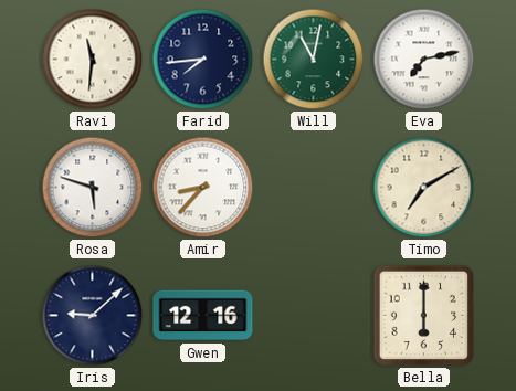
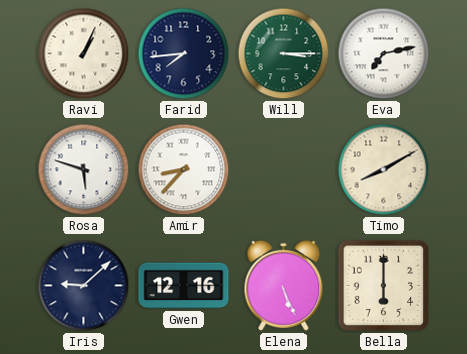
Ravi: 11:31 -> 1:04
Will: 11:02 -> 3:15
Timo: 7:10 -> 8:10
Elena: none -> 5:26
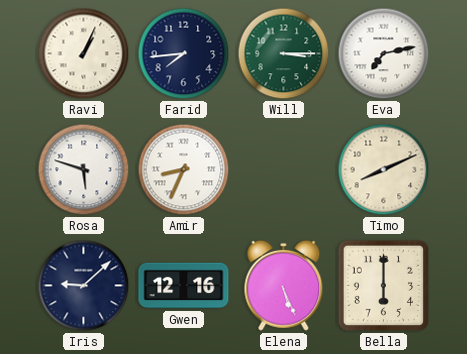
Amir: 8:37 -> 8:34
Timo: 8:10 -> 8:11
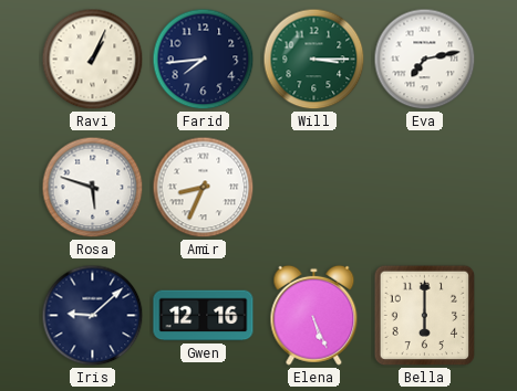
Timo: 8:11 -> none
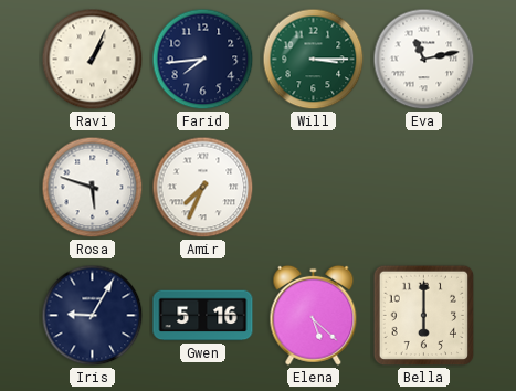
Eva: 7:13 -> 11:13
Amir: 8:34 -> 7:34
Iris: 9:08 -> 9:05
Gwen: 12:16 -> 5:16
Elena: 5:26 -> 5:22
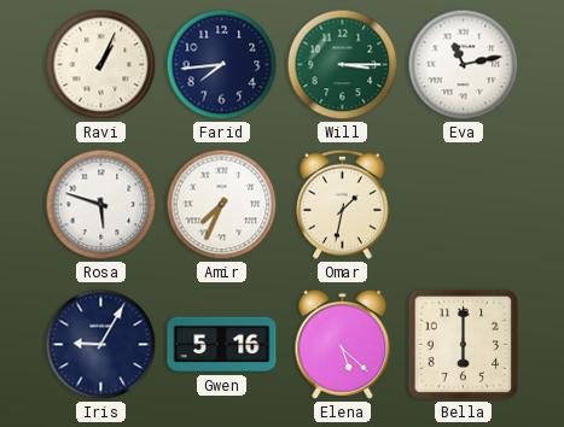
Omar: none -> 1:32
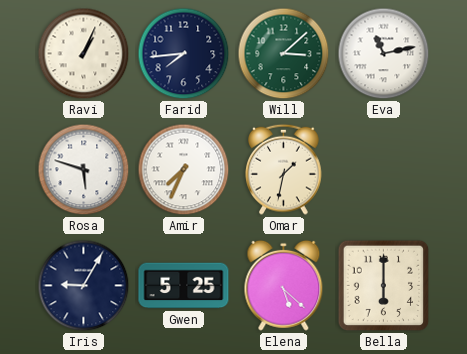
Will: 3:15 -> 3:08
Gwen: 5:16 -> 5:25
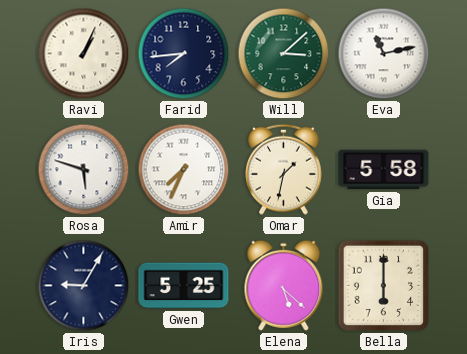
Gia: none -> 5:58
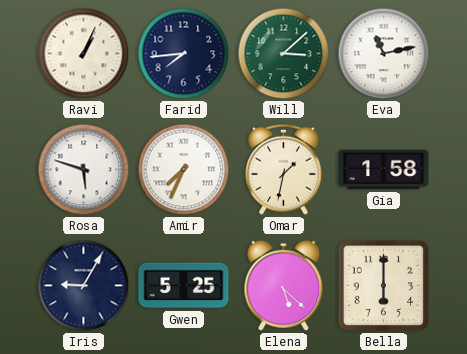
Gia: 5:58 -> 1:58
